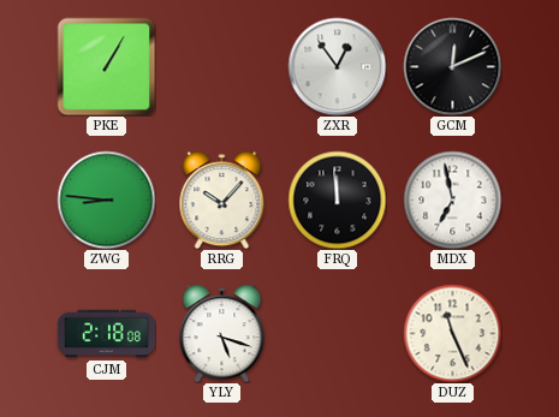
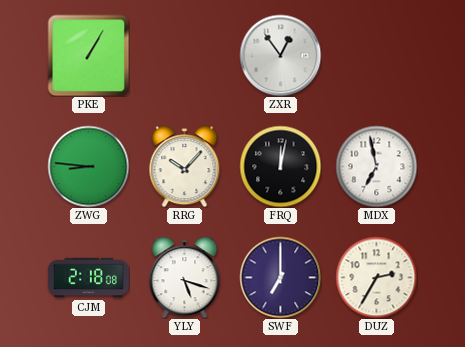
GCM: 12:11 -> none
FRQ: 11:59 -> 12:02
SWF: none -> 7:00
DUZ: 11:26 -> 2:35
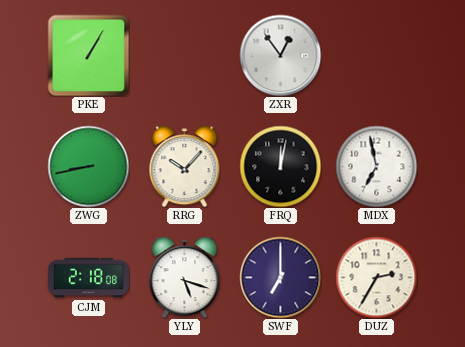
ZWG: 8:46 -> 8:43
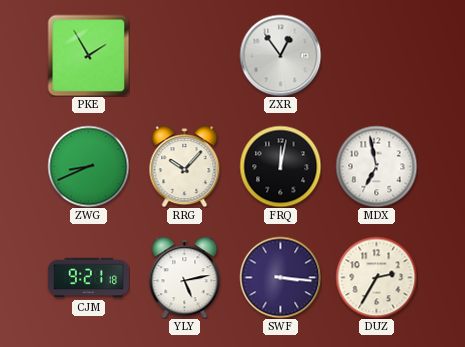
PKE: 1:05 -> 1:55
ZWG: 8:43 -> 8:41
CJM: 2:18 -> 9:21
YLY: 5:18 -> 5:13
SWF: 7:00 -> 3:16
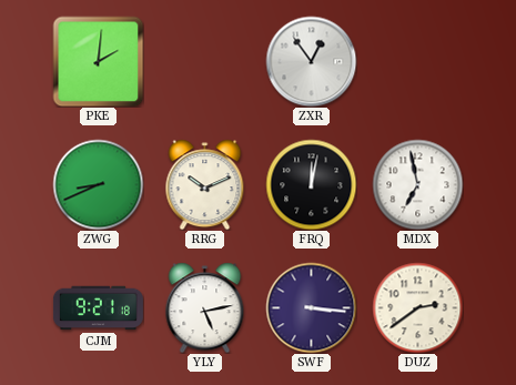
PKE: 1:55 -> 2:01
RRG: 10:07 -> 10:11
DUZ: 2:35 -> 2:39
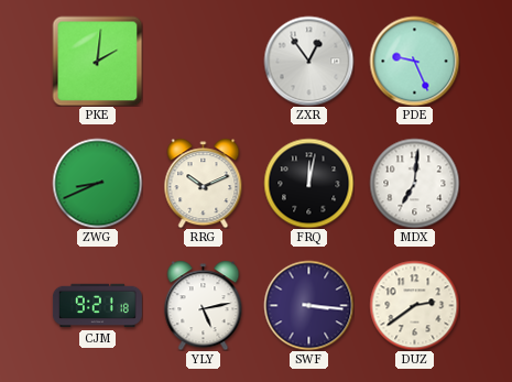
PDE: none -> 9:26
MDX: 6:58 -> 7:01
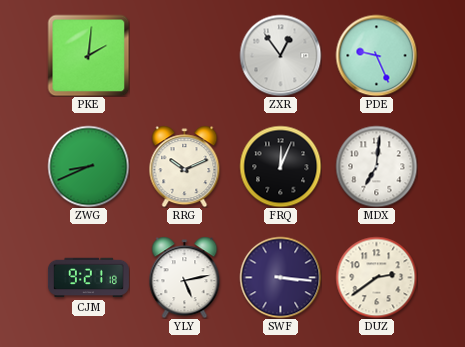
FRQ: 12:02 -> 12:04
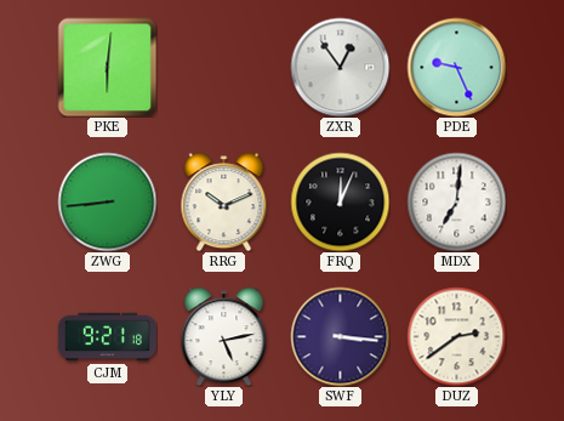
PKE: 2:01 -> 6:01
ZWG: 8:41 -> 8:44
